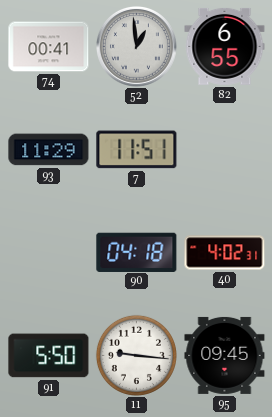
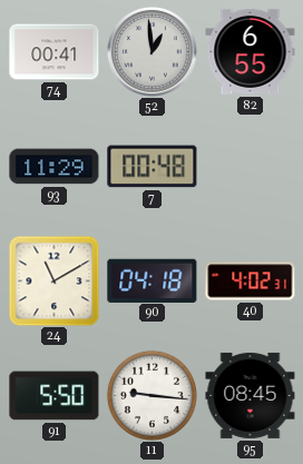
7: 11:51 -> 00:48
24: none -> 11:10
95: 09:45 -> 08:45
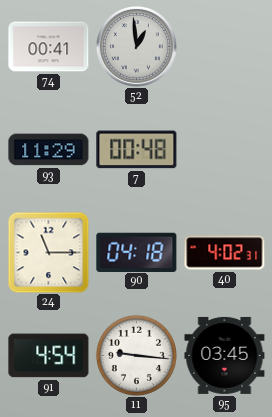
82: 6:55 -> none
24: 11:10 -> 11:15
91: 5:50 -> 4:54
95: 08:45 -> 03:45
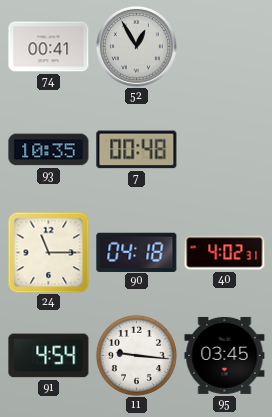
52: 12:59 -> 12:55
93: 11:29 -> 10:35
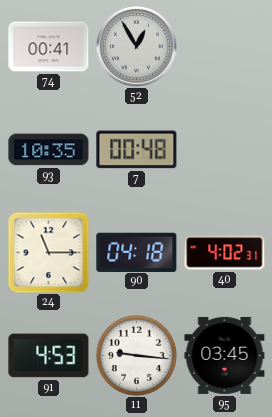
91: 4:54 -> 4:53
